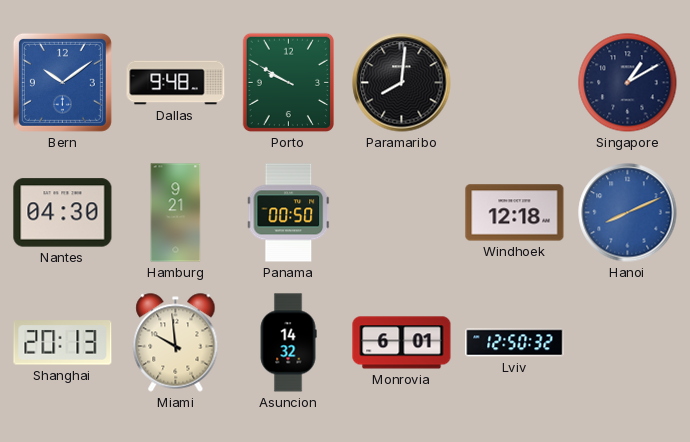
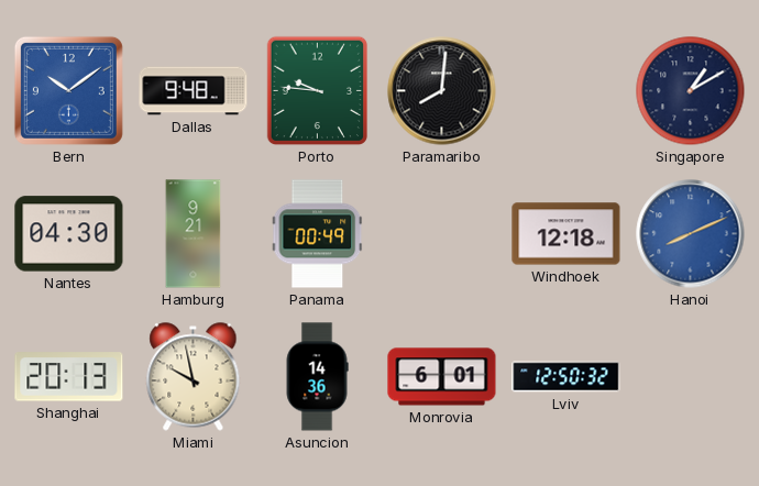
Porto: 9:50 -> 9:46
Panama: 00:50 -> 00:49
Miami: 9:59 -> 9:58
Asuncion: 14:32 -> 14:36
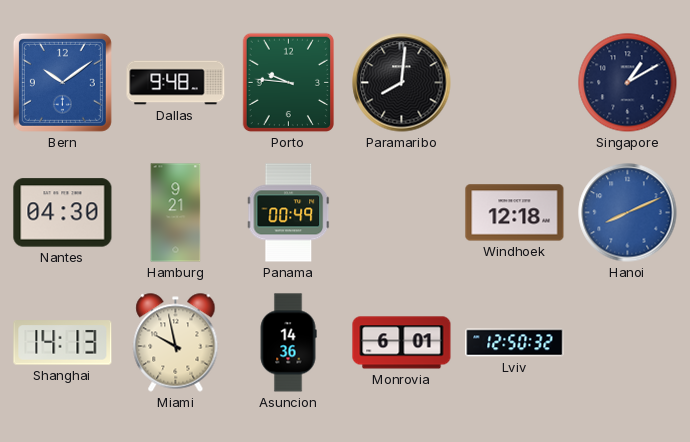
Shanghai: 20:13 -> 14:13
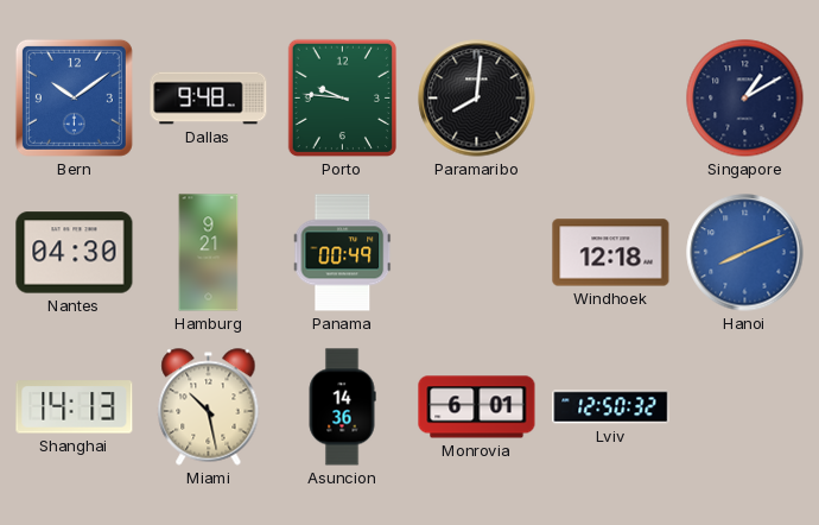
Miami: 9:58 -> 10:28
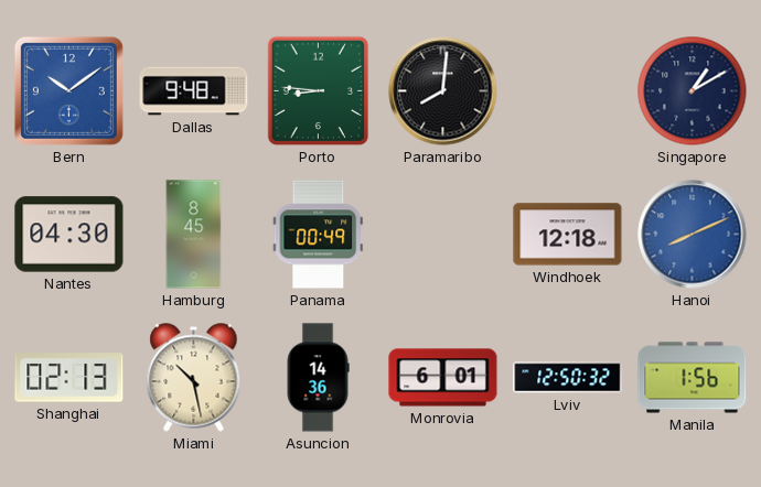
Porto: 9:46 -> 8:46
Hamburg: 9:21 -> 8:45
Shanghai: 14:13 -> 02:13
Manila: none -> 1:56
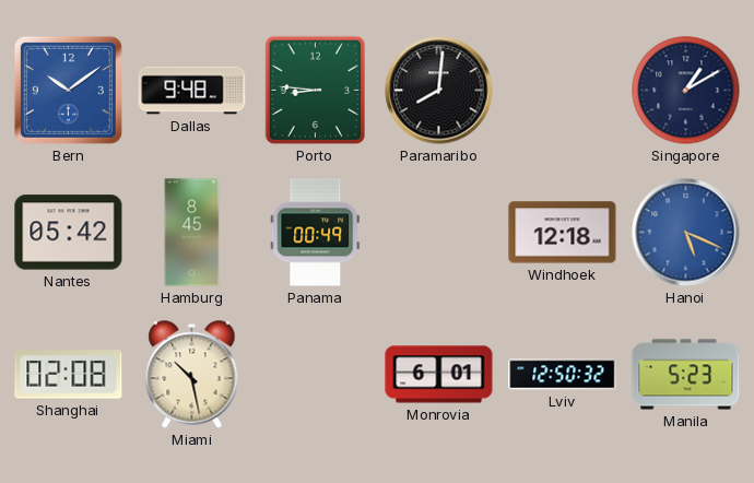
Nantes: 04:30 -> 05:42
Hanoi: 8:11 -> 5:19
Shanghai: 02:13 -> 02:08
Asuncion: 14:36 -> none
Manila: 1:56 -> 5:23
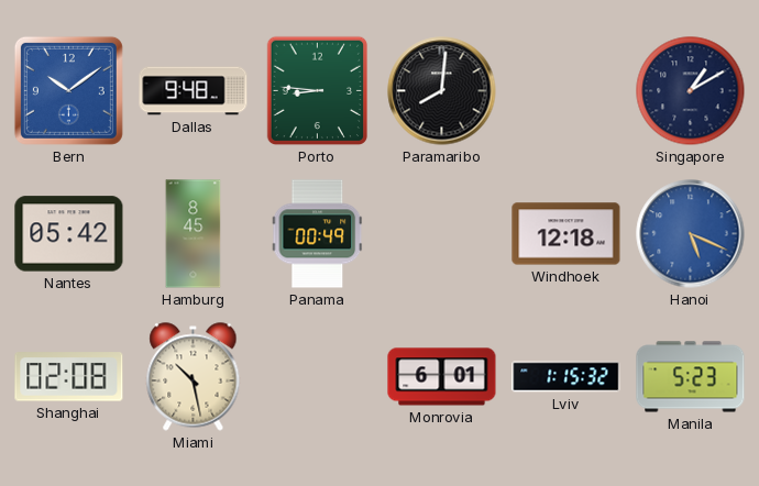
Lviv: 12:50 -> 1:15
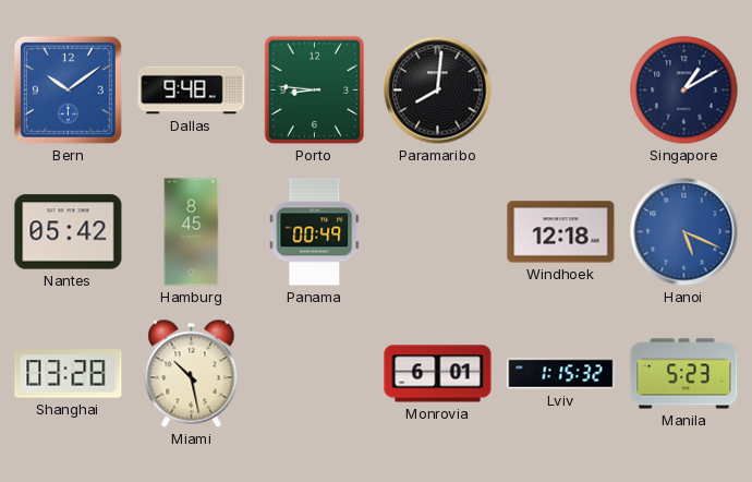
Shanghai: 02:08 -> 03:28
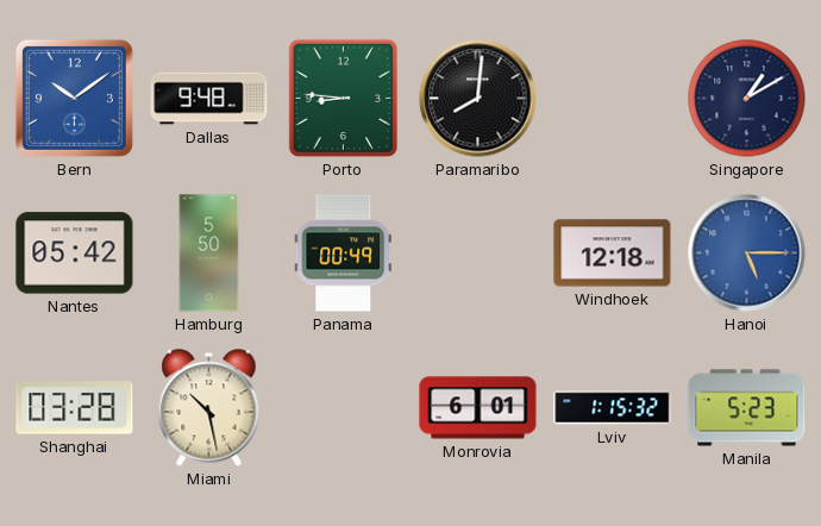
Hamburg: 8:45 -> 5:50
Hanoi: 5:19 -> 5:15
